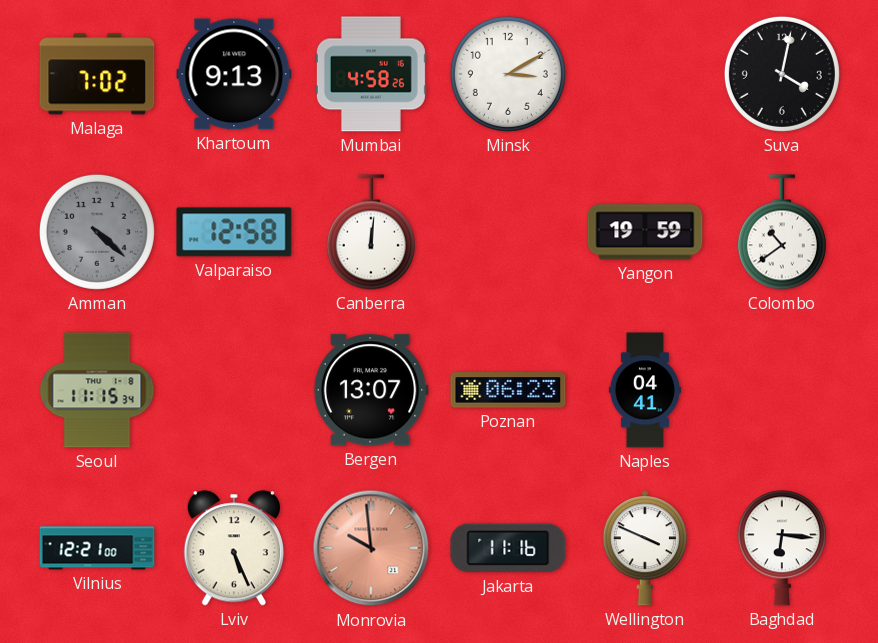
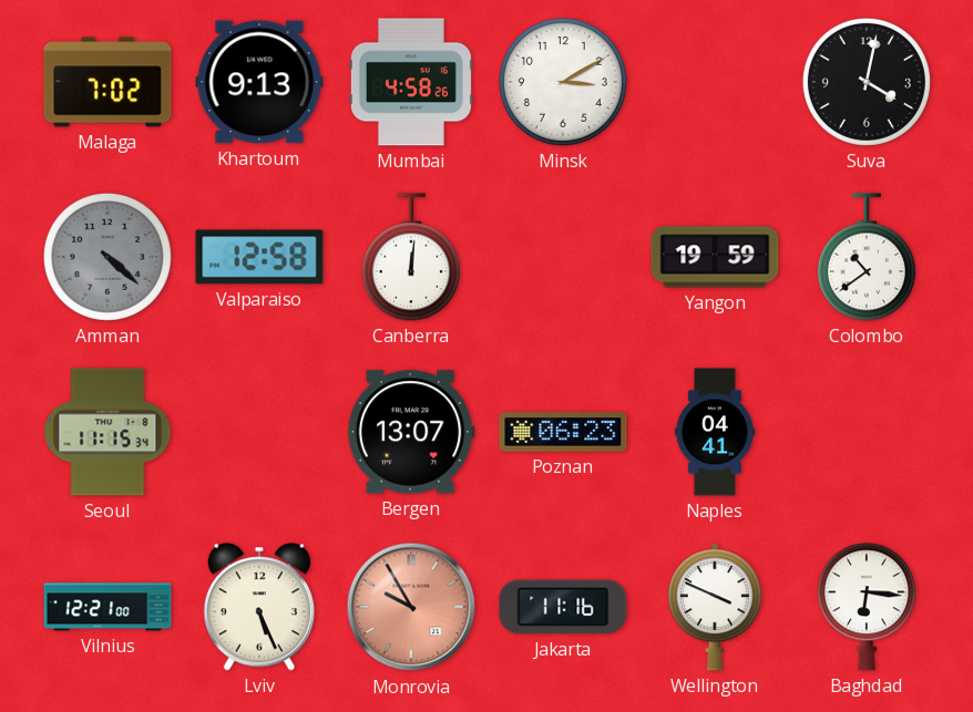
Monrovia: 9:59 -> 9:55
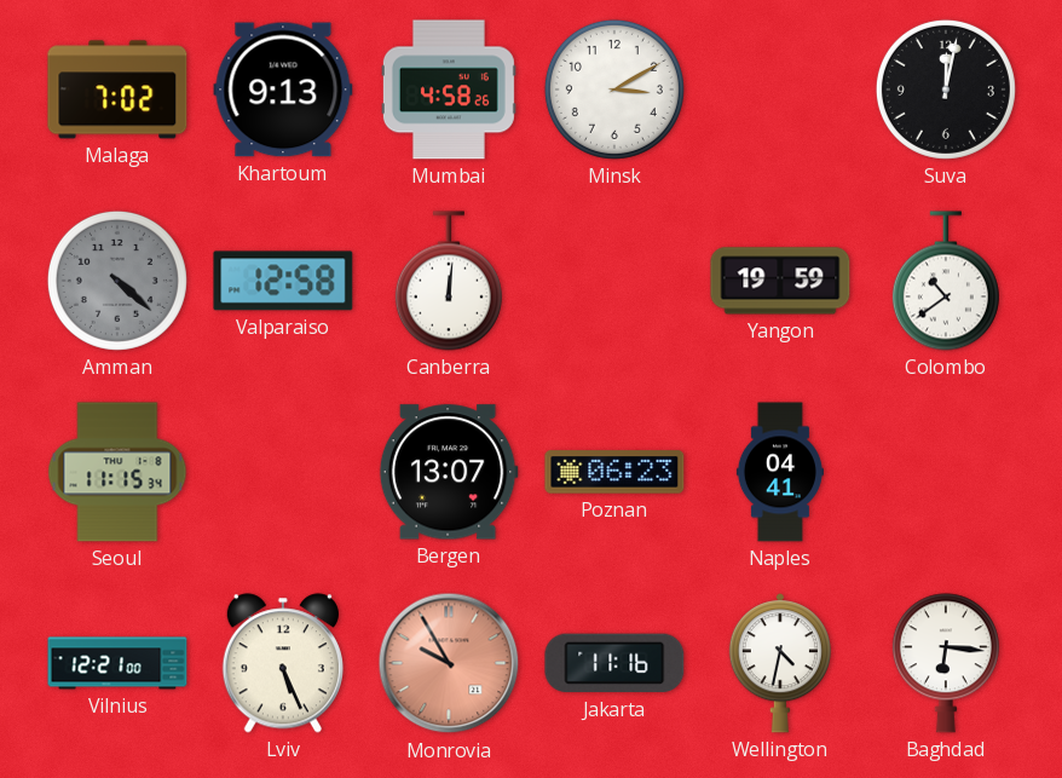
Suva: 4:02 -> 12:02
Wellington: 3:49 -> 4:32
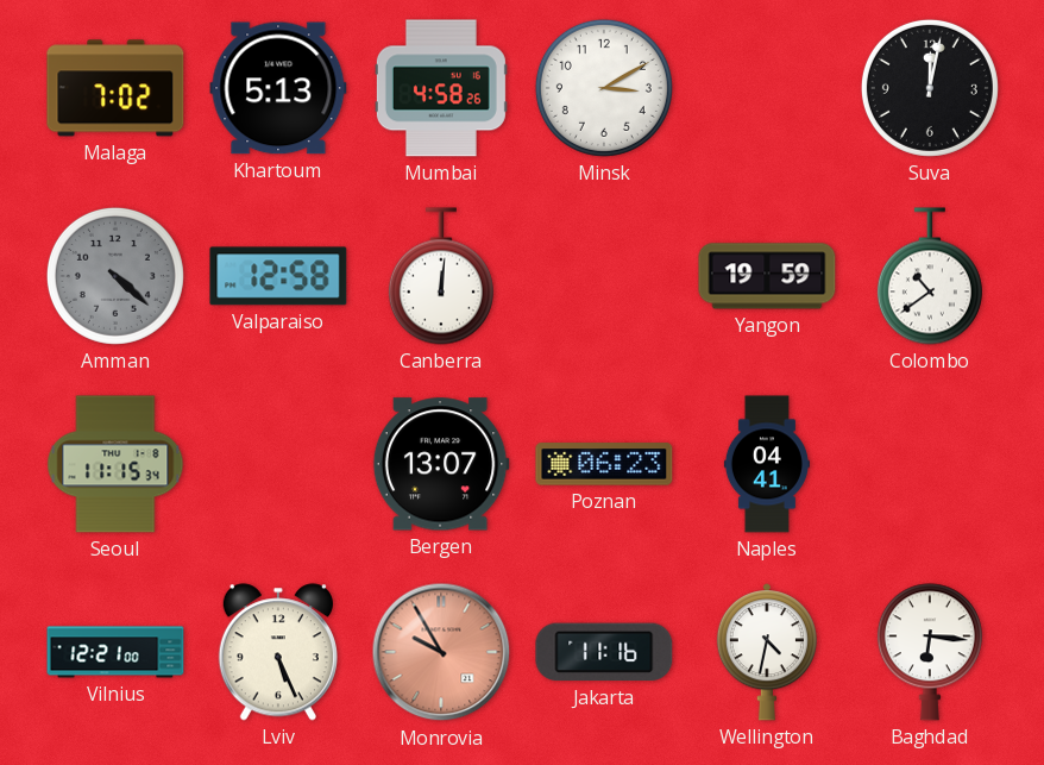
Khartoum: 9:13 -> 5:13
